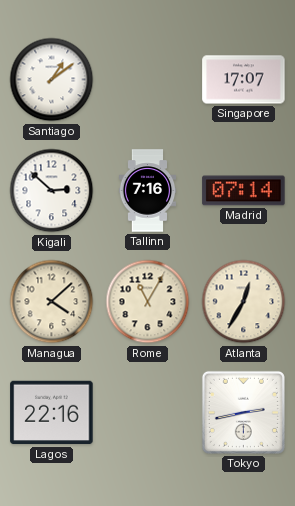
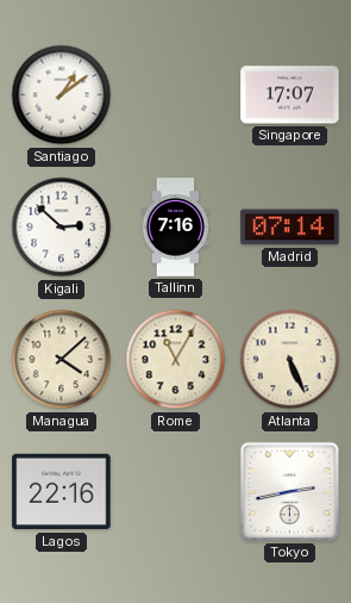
Atlanta: 12:35 -> 5:26
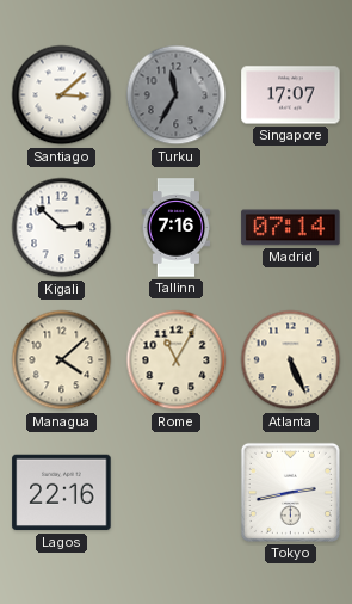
Santiago: 1:09 -> 3:08
Turku: none -> 11:35
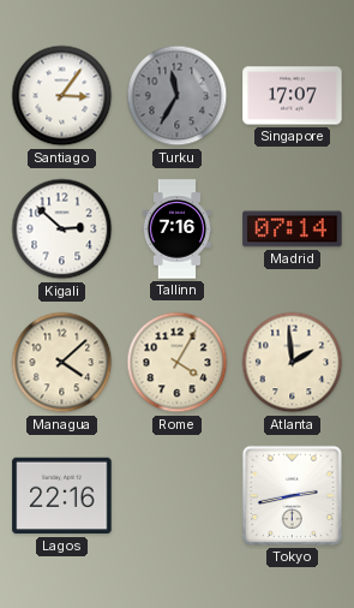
Santiago: 3:08 -> 3:06
Rome: 11:05 -> 4:05
Atlanta: 5:26 -> 1:59
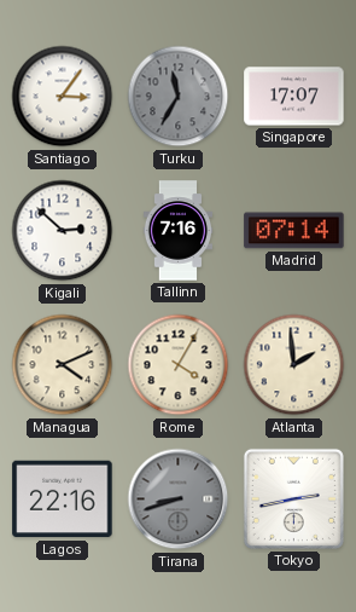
Managua: 4:08 -> 4:11
Tirana: none -> 8:42
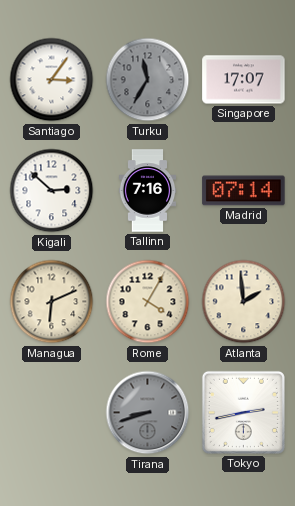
Managua: 4:11 -> 6:11
Lagos: 22:16 -> none
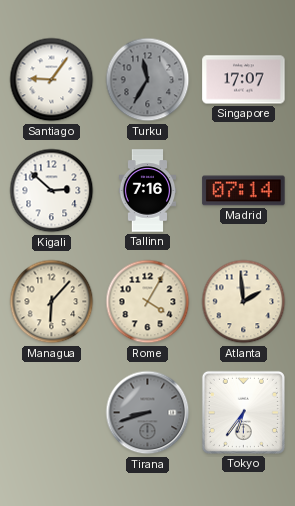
Santiago: 3:06 -> 9:06
Managua: 6:11 -> 6:07
Tokyo: 2:43 -> 6:36
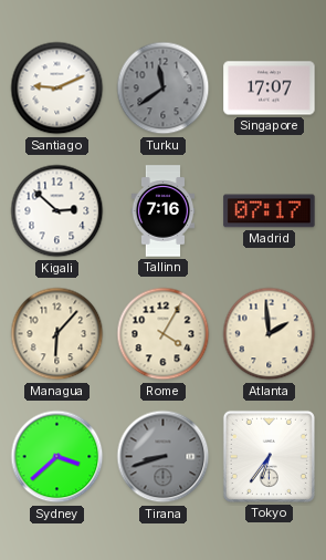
Santiago: 9:06 -> 9:11
Turku: 11:35 -> 11:39
Madrid: 07:14 -> 07:17
Sydney: none -> 3:38
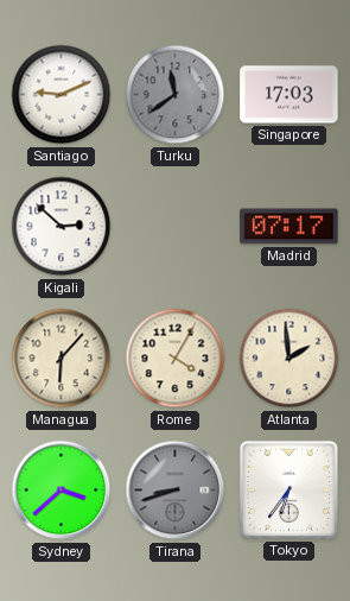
Singapore: 17:07 -> 17:03
Tallinn: 7:16 -> none
